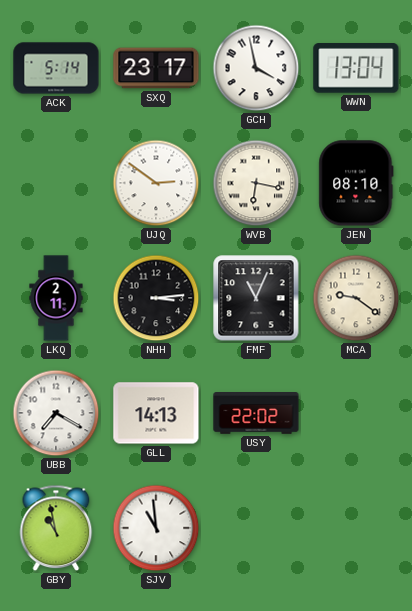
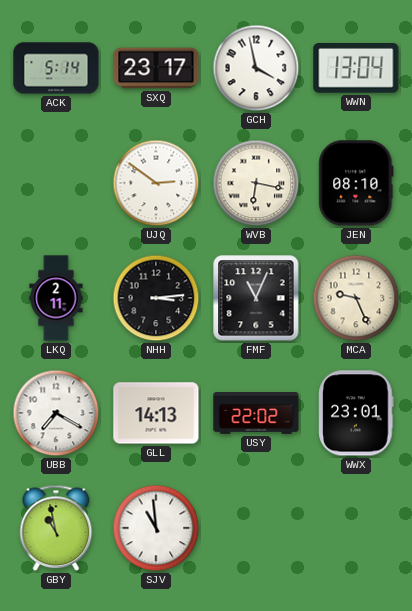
MCA: 9:21 -> 9:26
WWX: none -> 23:01
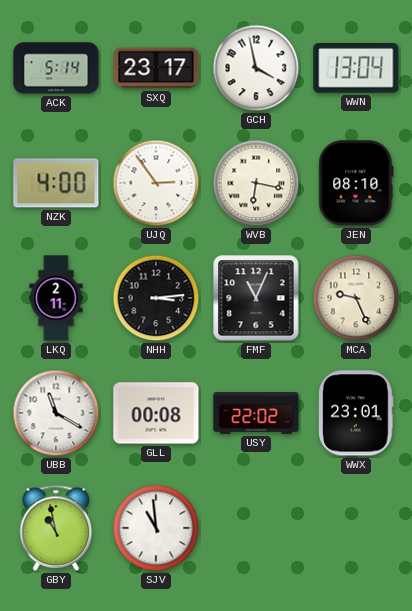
NZK: none -> 4:00
UJQ: 2:51 -> 2:54
UBB: 7:20 -> 11:20
GLL: 14:13 -> 00:08
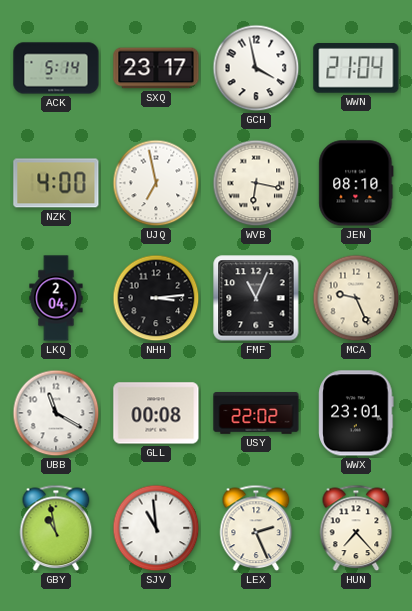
WWN: 13:04 -> 21:04
UJQ: 2:54 -> 6:58
LKQ: 2:11 -> 2:04
LEX: none -> 2:26
HUN: none -> 7:23
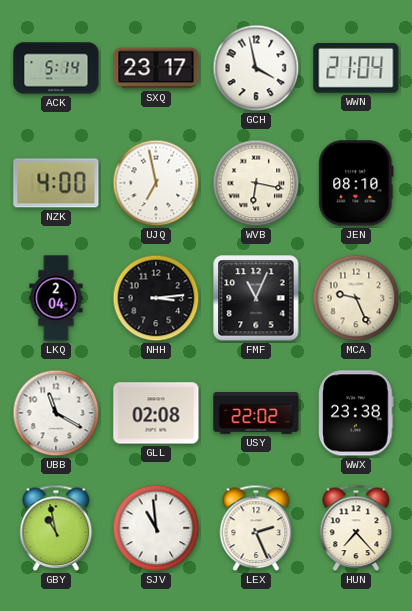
GLL: 00:08 -> 02:08
WWX: 23:01 -> 23:38
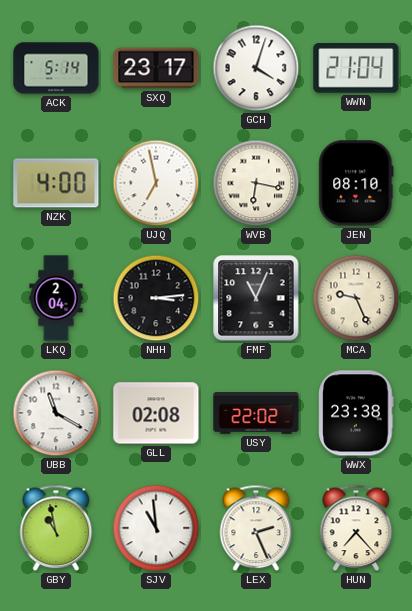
GCH: 3:58 -> 4:03
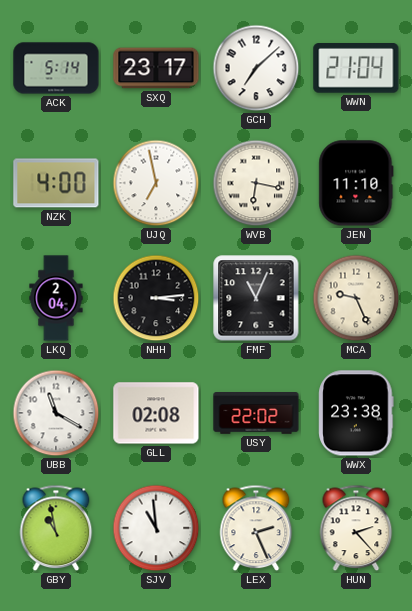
GCH: 4:03 -> 7:08
JEN: 08:10 -> 11:10
HUN: 7:23 -> 2:23
